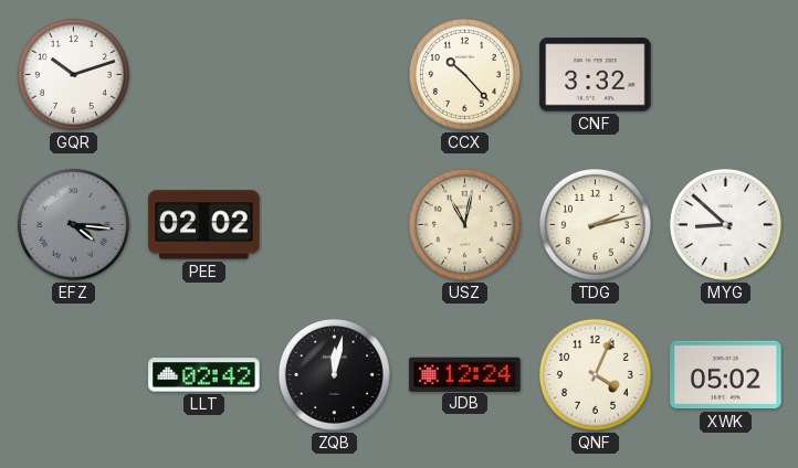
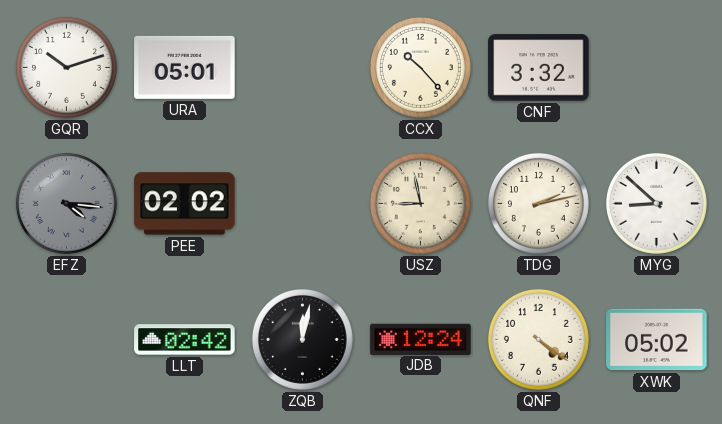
URA: none -> 05:01
USZ: 11:02 -> 8:58
QNF: 4:04 -> 4:21
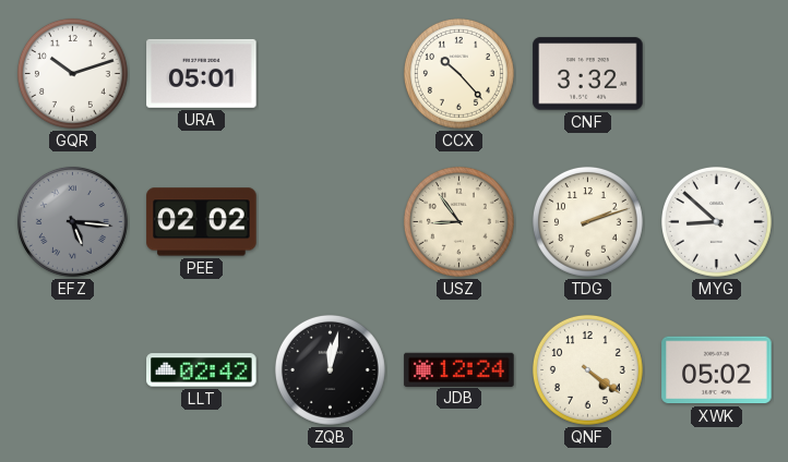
EFZ: 4:16 -> 5:16
USZ: 8:58 -> 8:54
TDG: 2:13 -> 2:12
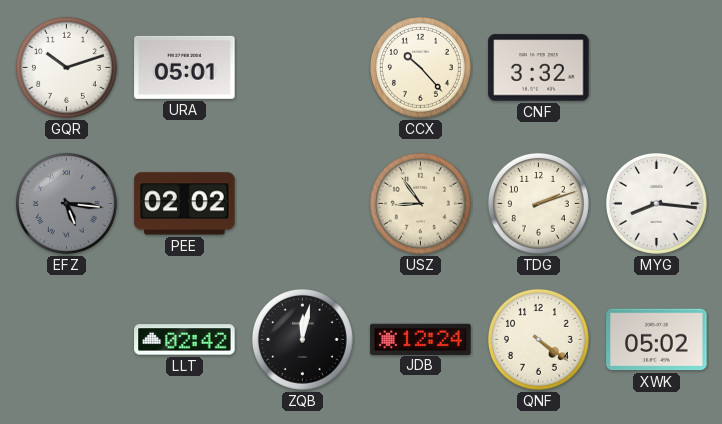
MYG: 8:52 -> 8:16
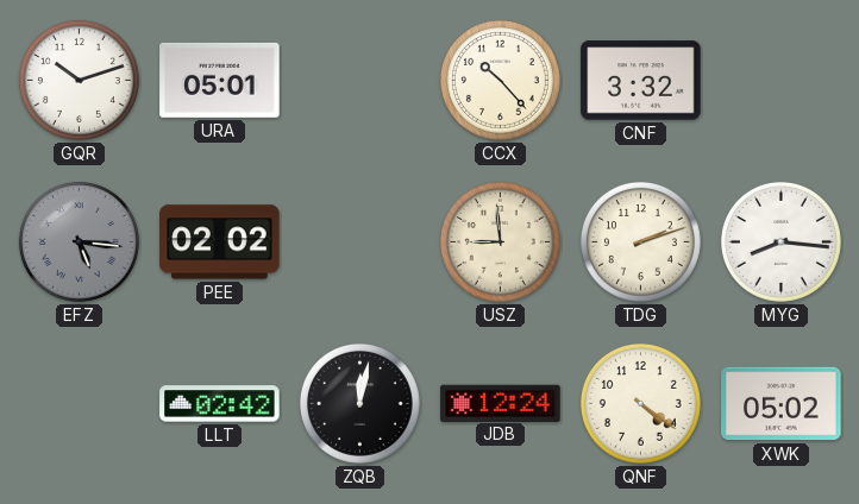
USZ: 8:54 -> 8:59
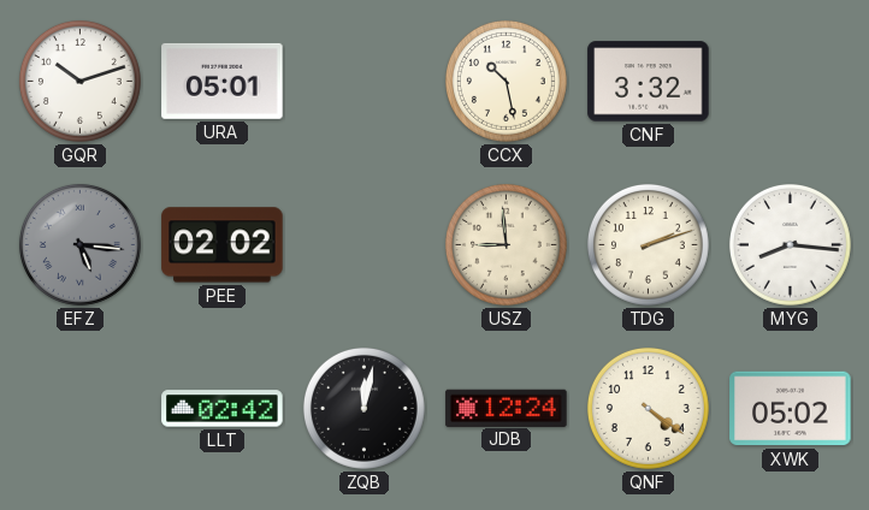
CCX: 10:23 -> 10:28
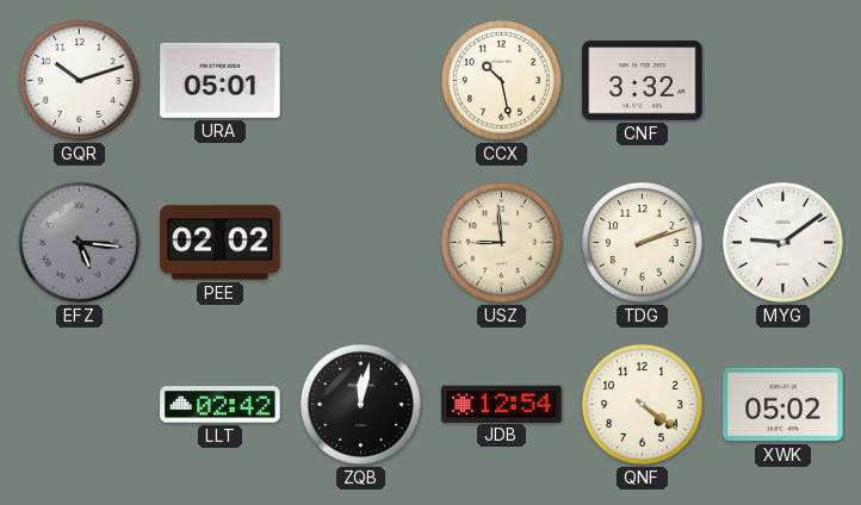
MYG: 8:16 -> 9:09
JDB: 12:24 -> 12:54
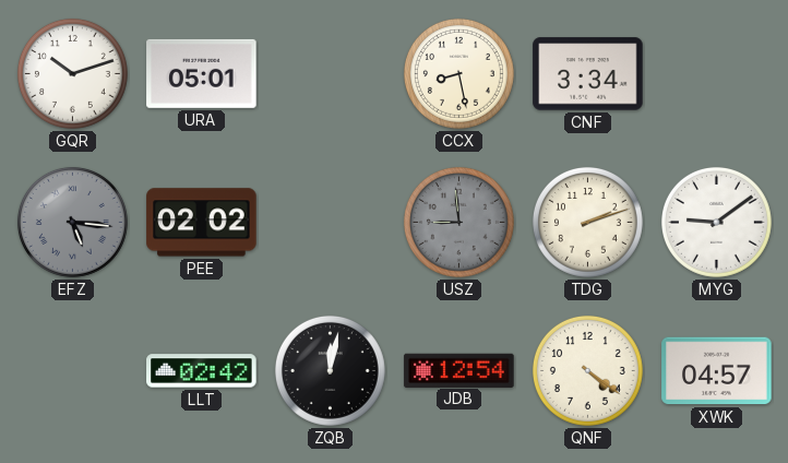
CCX: 10:28 -> 8:28
CNF: 3:32 -> 3:34
USZ dial: cream -> grey
XWK: 05:02 -> 04:57
